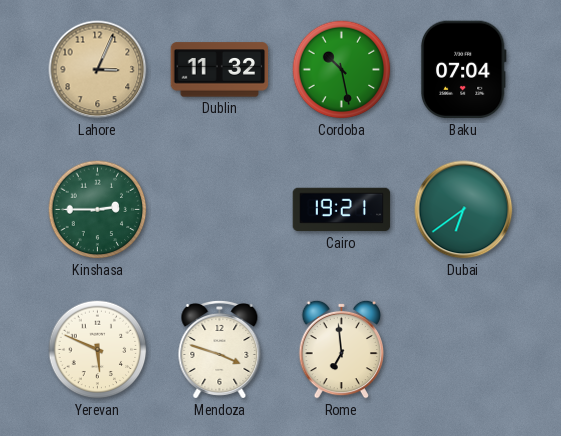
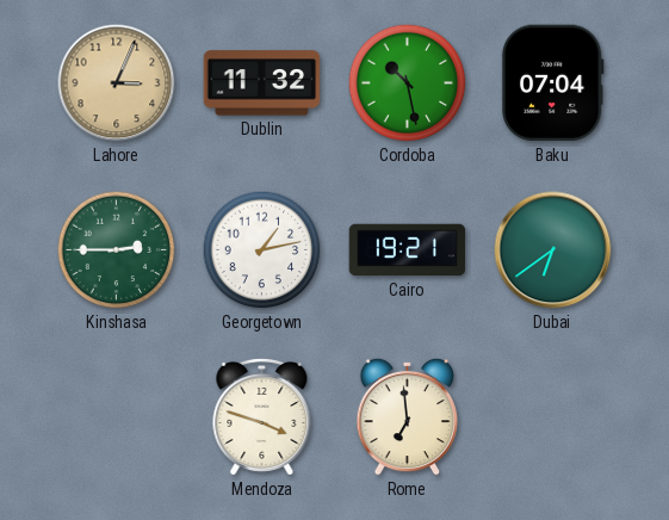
Georgetown: none -> 1:13
Yerevan: 5:49 -> none
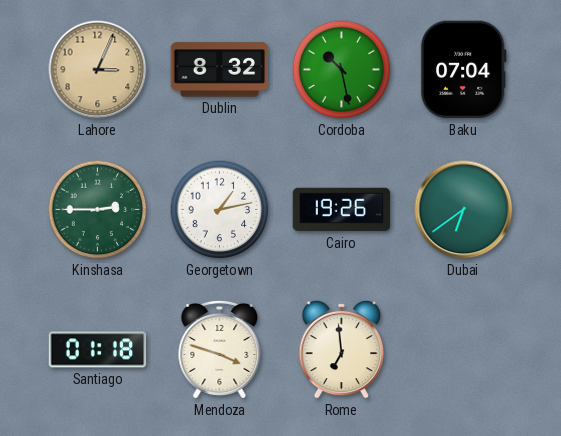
Dublin: 11:32 -> 8:32
Cairo: 19:21 -> 19:26
Santiago: none -> 01:18
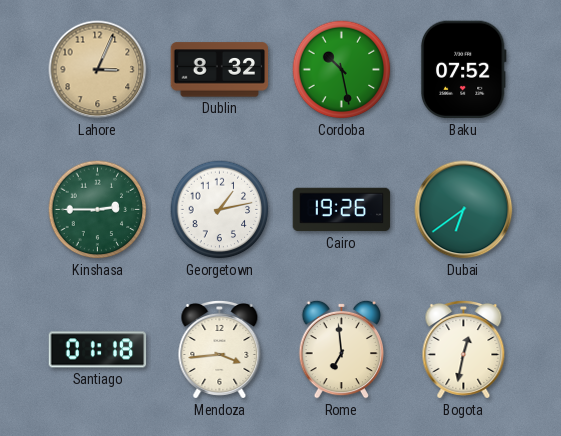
Baku: 07:04 -> 07:52
Mendoza: 3:48 -> 3:44
Bogota: none -> 12:32
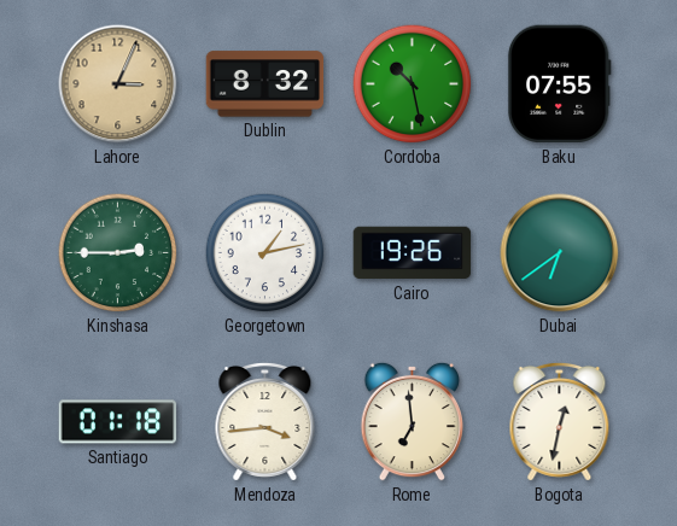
Baku: 07:52 -> 07:55
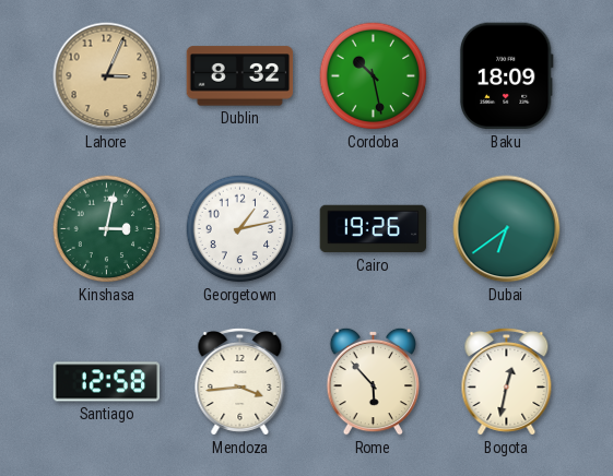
Baku: 07:55 -> 18:09
Kinshasa: 2:45 -> 3:02
Santiago: 01:18 -> 12:58
Rome: 6:59 -> 5:53
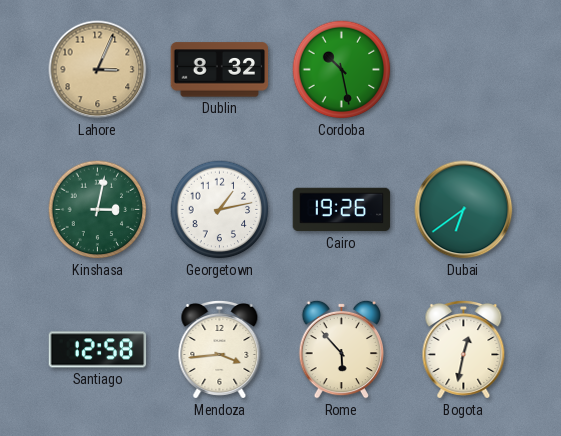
Baku: 18:09 -> none
